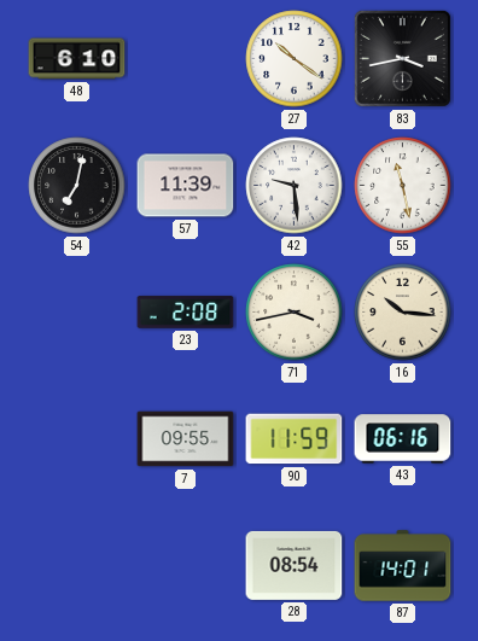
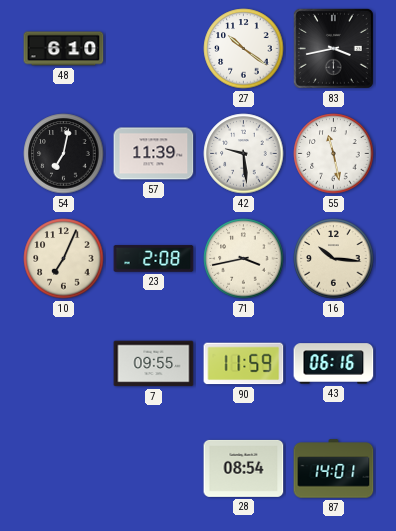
10: none -> 7:04
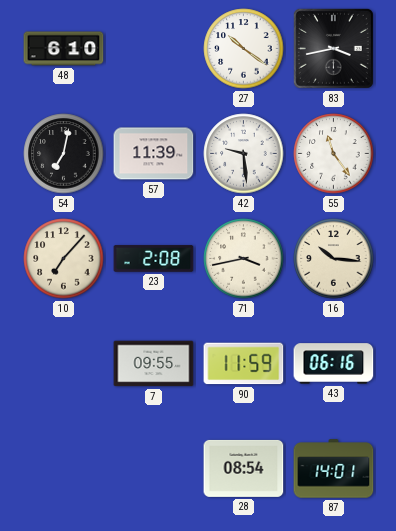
55: 11:28 -> 11:24
10: 7:04 -> 7:07
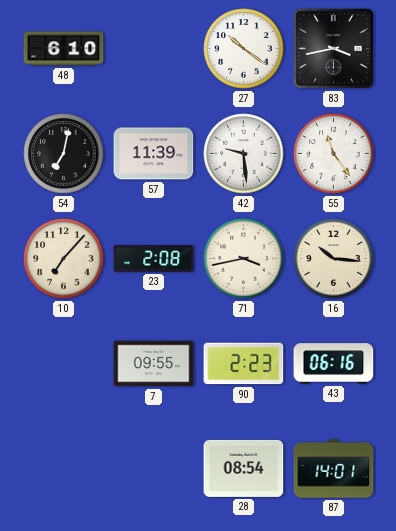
90: 11:59 -> 2:23
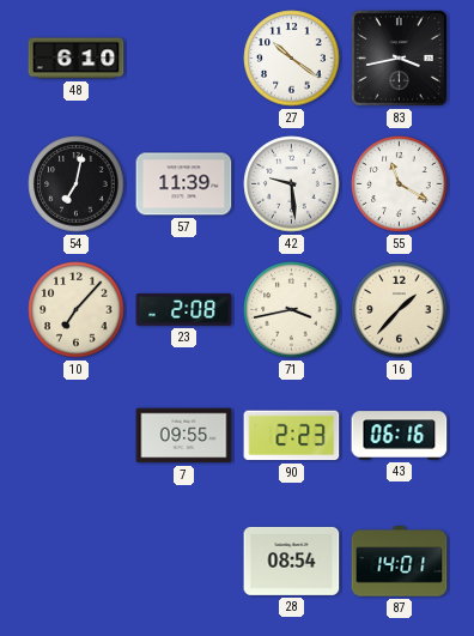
55: 11:24 -> 11:20
16: 10:16 -> 1:37
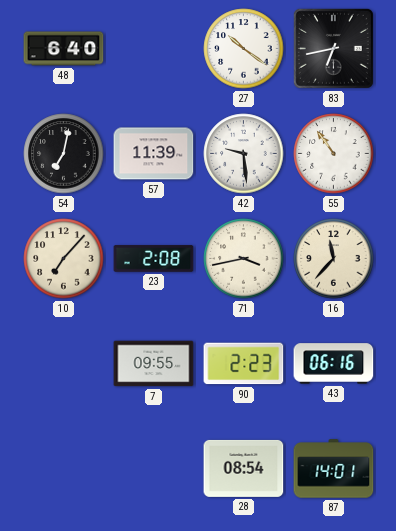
48: 6:10 -> 6:40
83: 3:43 -> 6:43
55: 11:20 -> 10:54
16: 1:37 -> 11:37
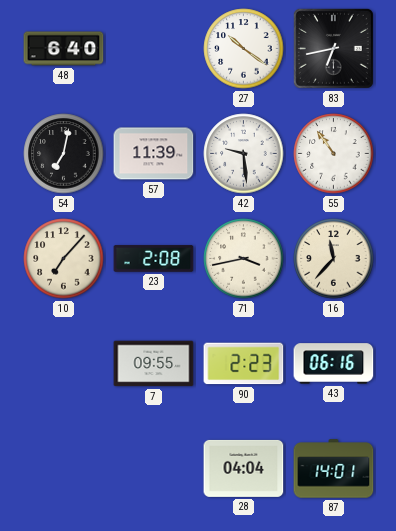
28: 08:54 -> 04:04
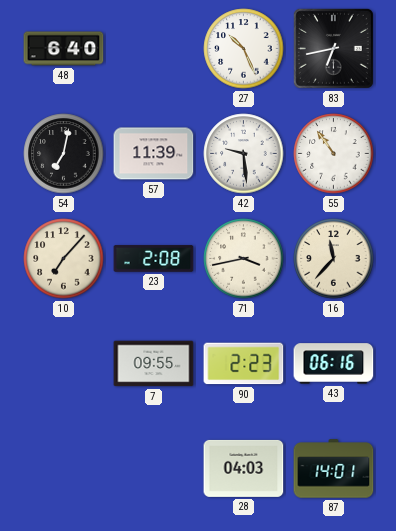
27: 10:21 -> 10:26
28: 04:04 -> 04:03
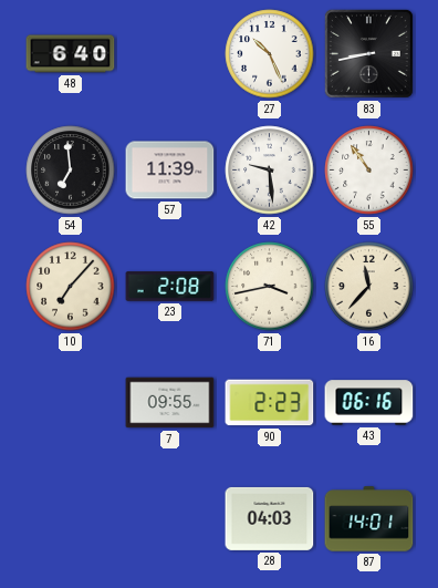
83: 6:43 -> 8:43
54: 7:02 -> 6:59
